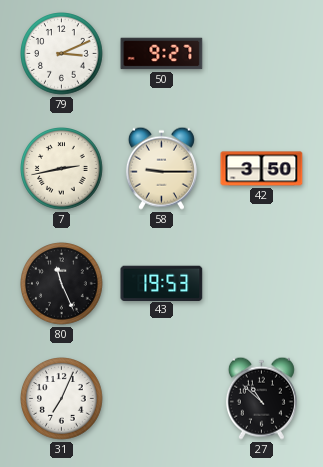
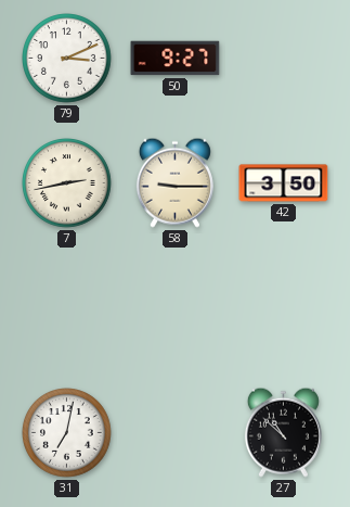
80: 11:26 -> none
43: 19:53 -> none
31: 7:04 -> 7:02
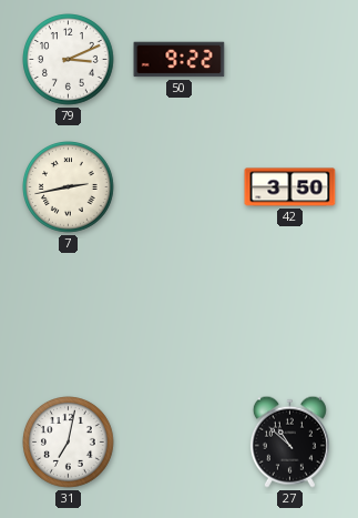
50: 9:27 -> 9:22
58: 9:15 -> none
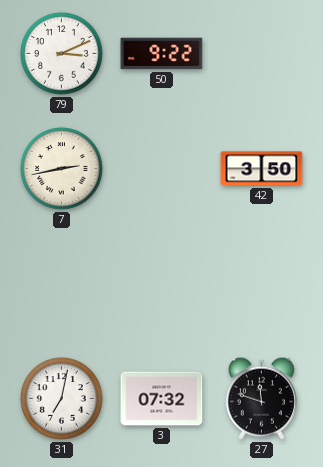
3: none -> 07:32
27: 10:52 -> 11:48
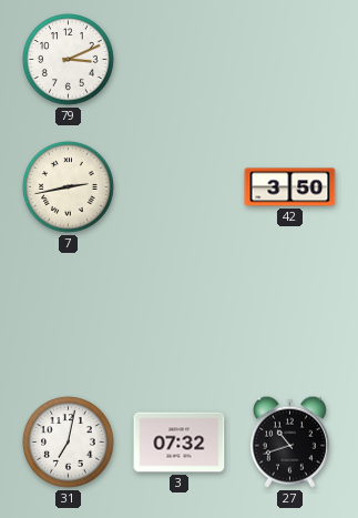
50: 9:22 -> none
27: 11:48 -> 10:42
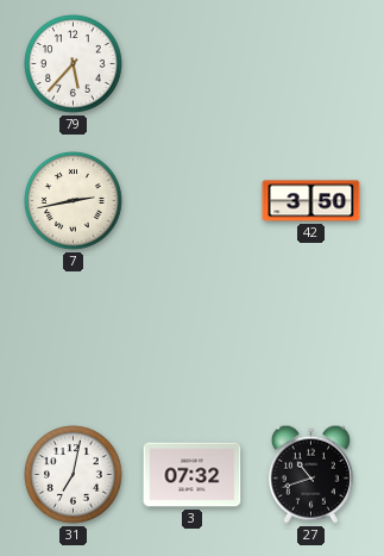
79: 3:11 -> 5:37
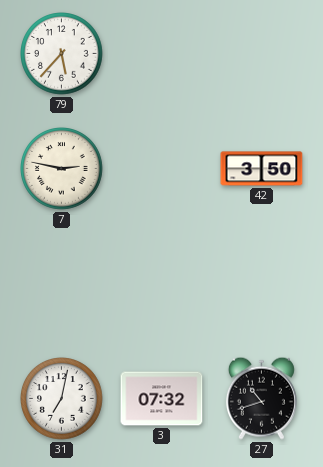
7: 2:43 -> 2:47
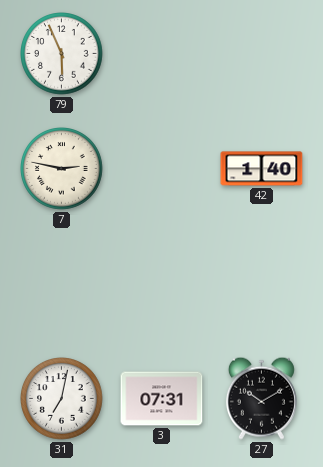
79: 5:37 -> 5:56
42: 3:50 -> 1:40
3: 07:32 -> 07:31
27: 10:42 -> 10:10
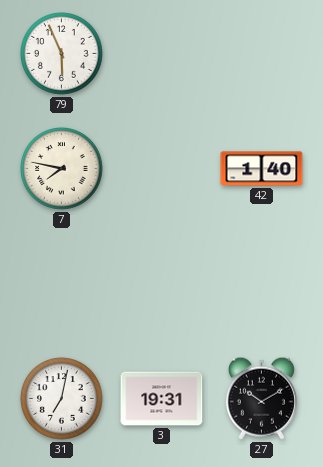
7: 2:47 -> 7:47
3: 07:31 -> 19:31
